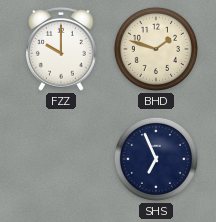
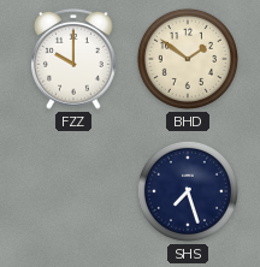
BHD: 1:48 -> 1:51
SHS: 6:56 -> 7:27
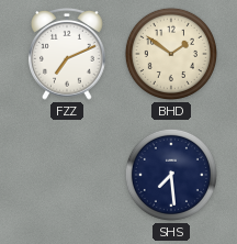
FZZ: 10:00 -> 7:11
SHS: 7:27 -> 7:29
